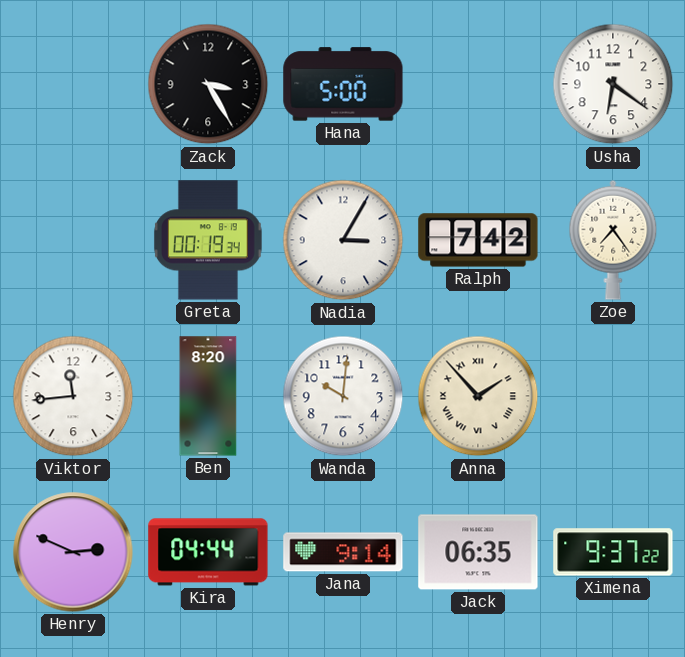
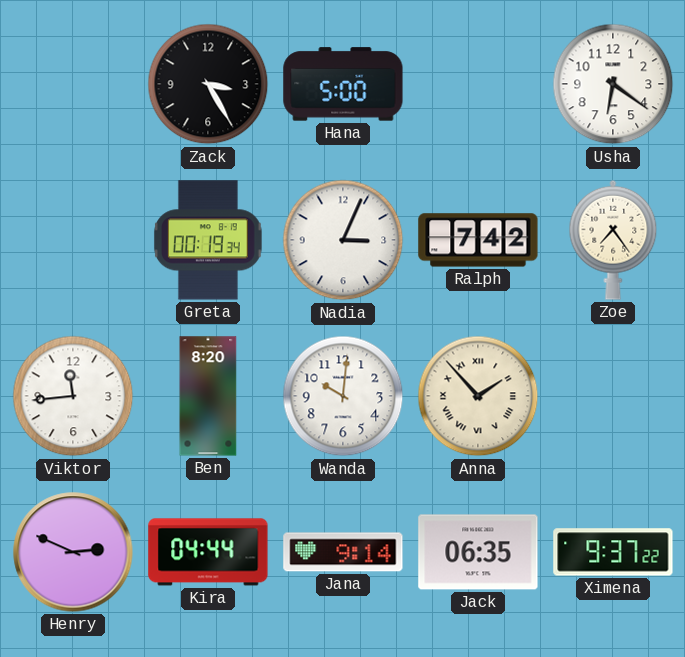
Nadia: 3:05 -> 3:04
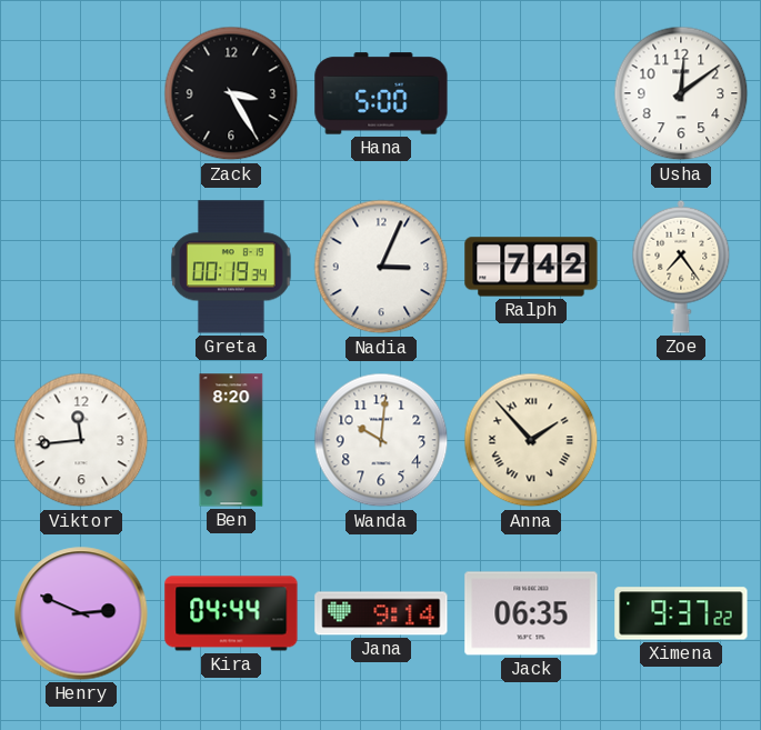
Usha: 6:21 -> 12:09
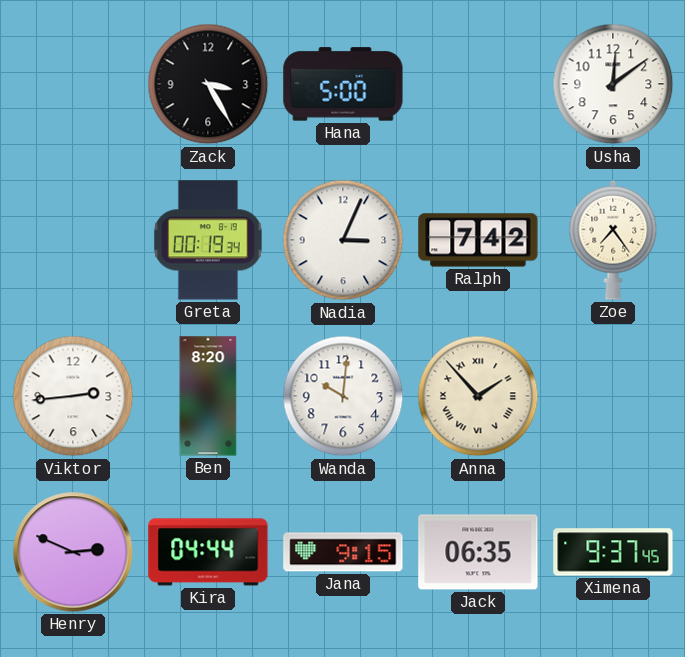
Viktor: 11:44 -> 2:44
Jana: 9:14 -> 9:15
Ximena: 9:37:22 -> 9:37:45
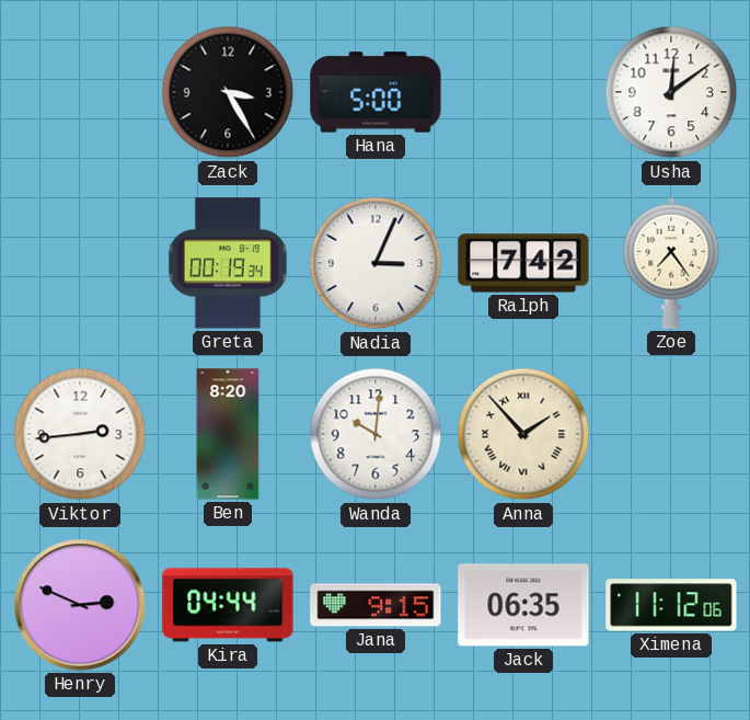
Ximena: 9:37 -> 11:12
